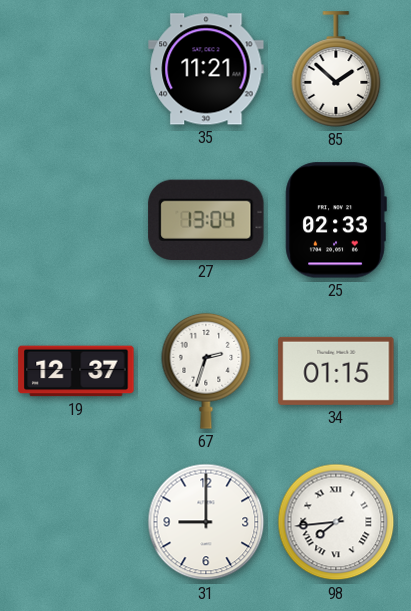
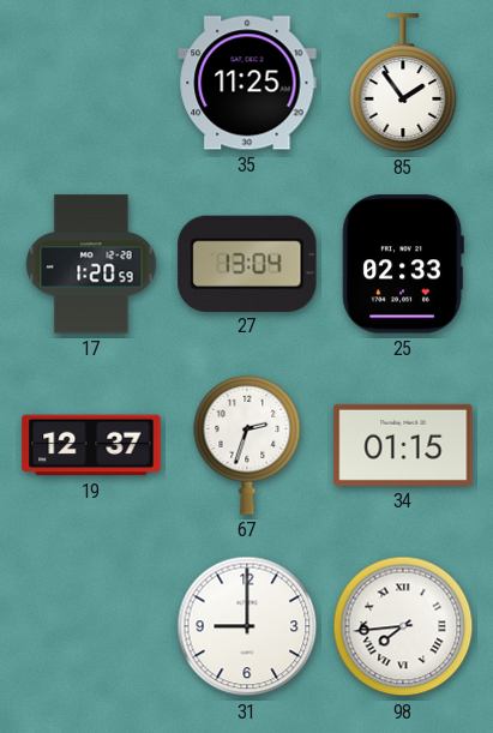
35: 11:21 -> 11:25
85: 1:52 -> 1:54
17: none -> 1:20
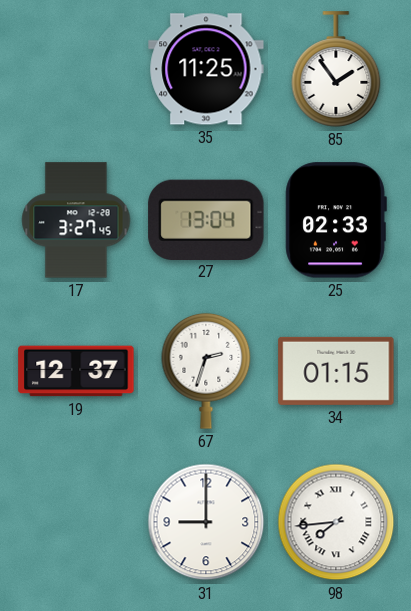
17: 1:20 -> 3:27
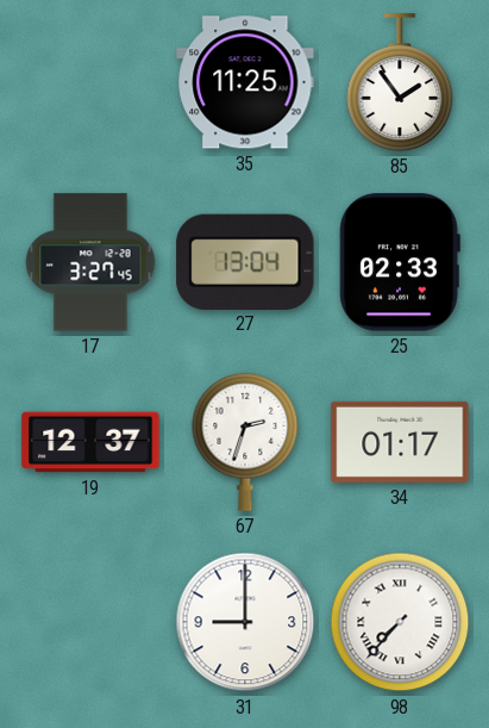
34: 01:15 -> 01:17
98: 7:44 -> 7:37
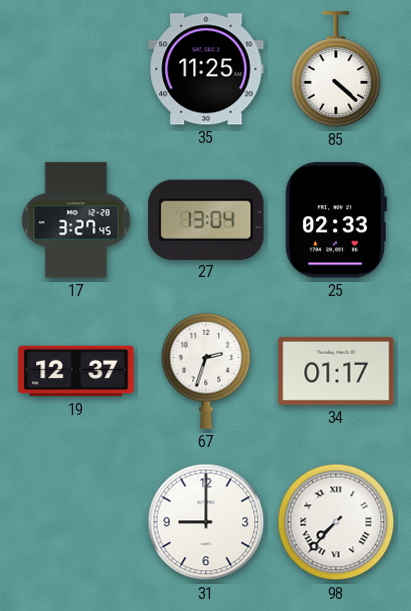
85: 1:54 -> 4:22
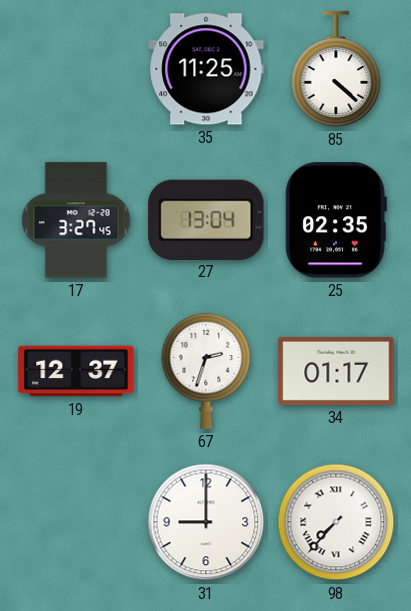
25: 02:33 -> 02:35
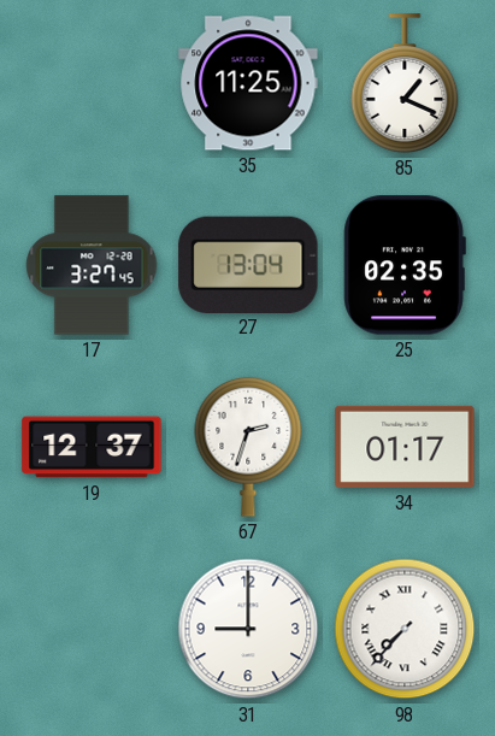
85: 4:22 -> 1:19
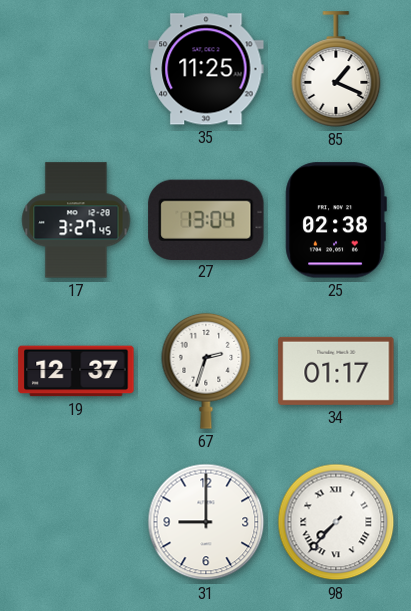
25: 02:35 -> 02:38
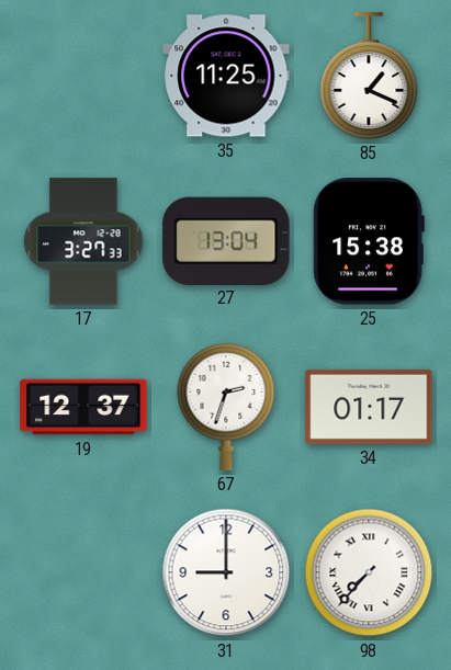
17: 3:27:45 -> 3:27:33
25: 02:38 -> 15:38
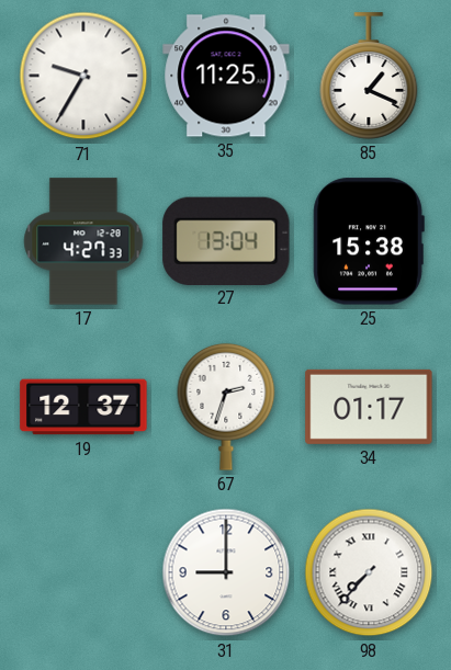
71: none -> 9:35
17: 3:27 -> 4:27
